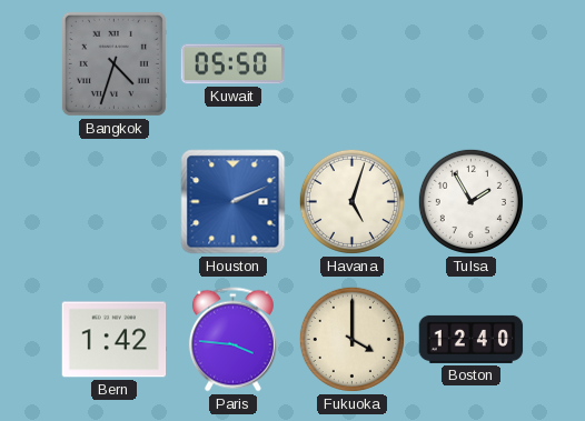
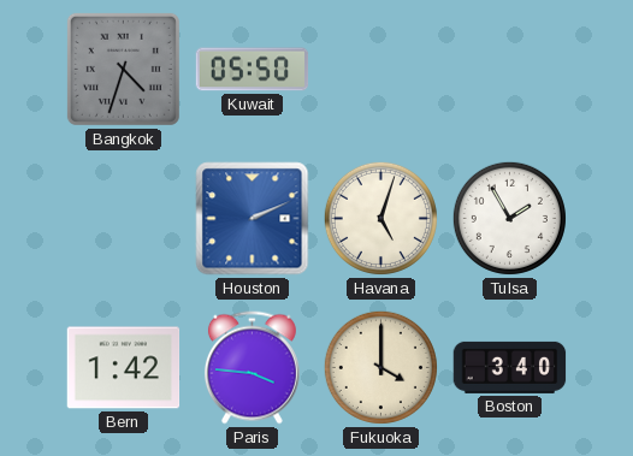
Boston: 12:40 -> 3:40
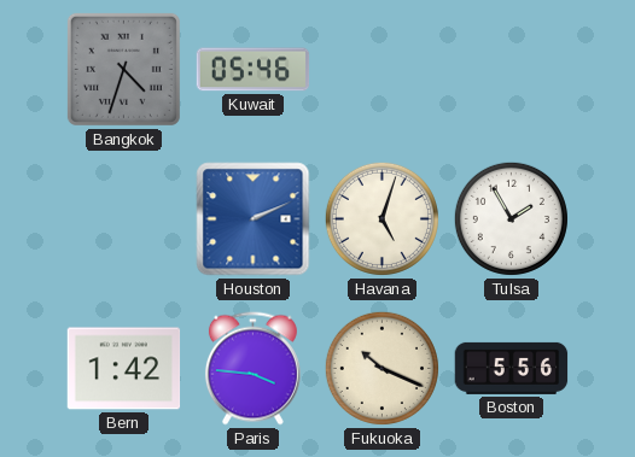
Kuwait: 05:50 -> 05:46
Fukuoka: 4:00 -> 10:19
Boston: 3:40 -> 5:56
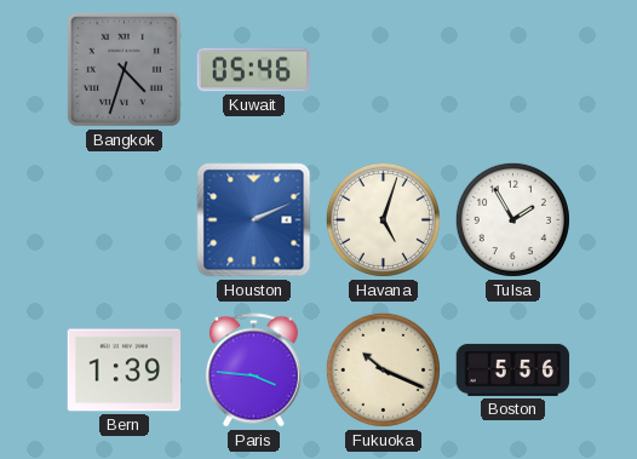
Bern: 1:42 -> 1:39
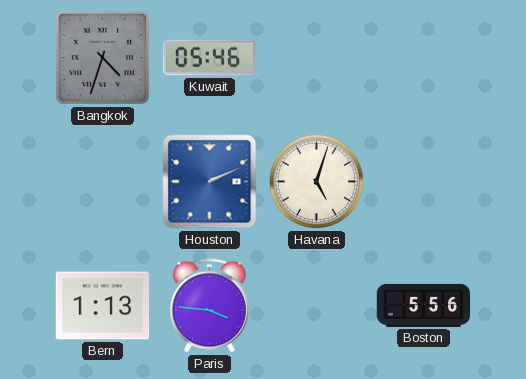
Tulsa: 1:55 -> none
Bern: 1:39 -> 1:13
Fukuoka: 10:19 -> none
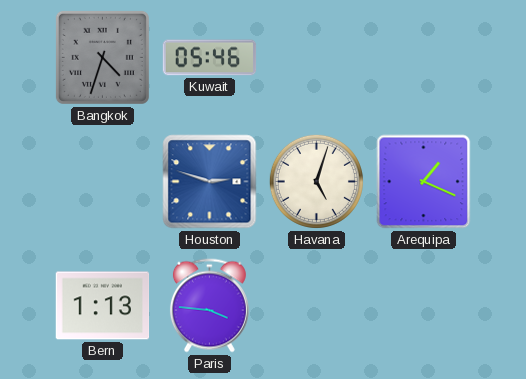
Houston: 2:11 -> 2:48
Arequipa: none -> 1:19
Boston: 5:56 -> none
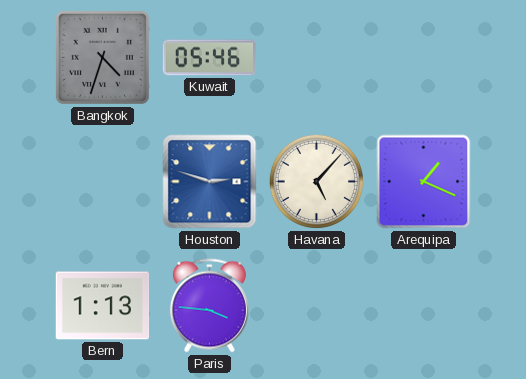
Havana: 5:03 -> 5:07
